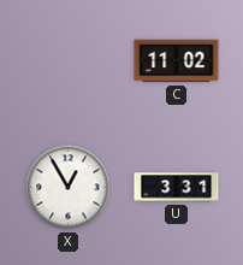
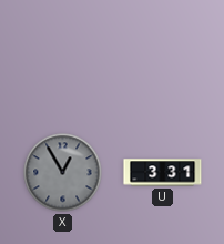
C: 11:02 -> none
X dial: white -> grey
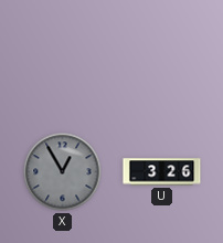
U: 3:31 -> 3:26
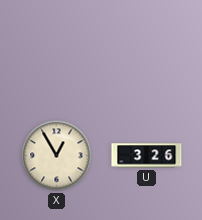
X dial: grey -> cream
